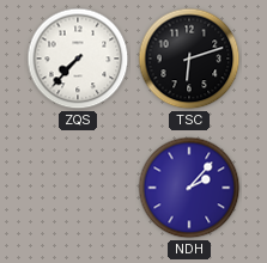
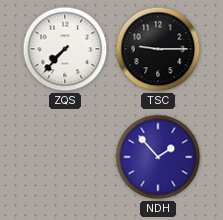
TSC: 6:12 -> 9:15
NDH: 2:07 -> 1:53
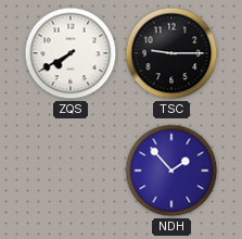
ZQS: 7:37 -> 7:40
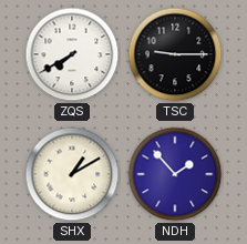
SHX: none -> 1:10
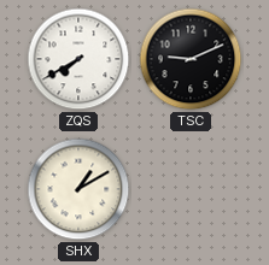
TSC: 9:15 -> 9:11
NDH: 1:53 -> none
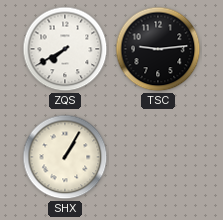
TSC: 9:11 -> 9:14
SHX: 1:10 -> 1:05
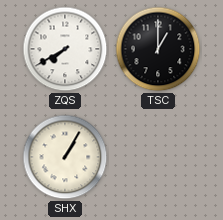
TSC: 9:14 -> 1:00
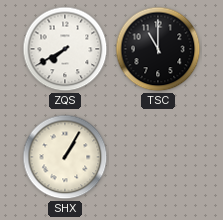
TSC: 1:00 -> 11:00
